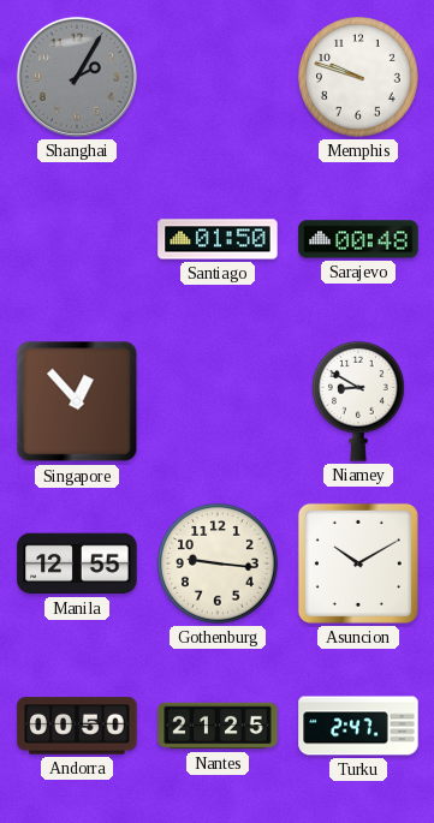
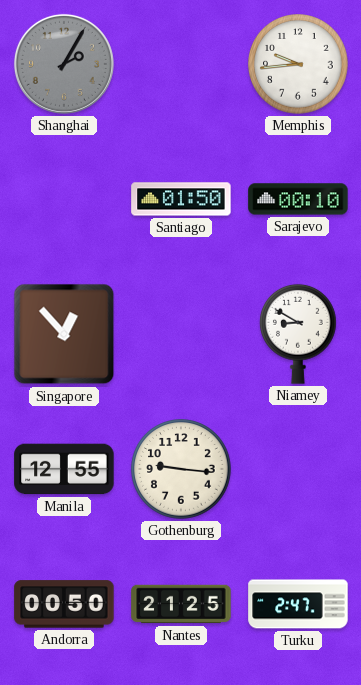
Memphis: 9:48 -> 9:44
Sarajevo: 00:48 -> 00:10
Asuncion: 10:10 -> none
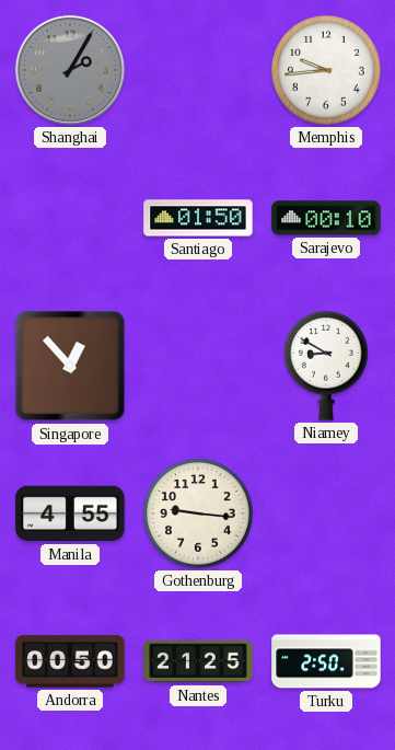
Manila: 12:55 -> 4:55
Turku: 2:47 -> 2:50
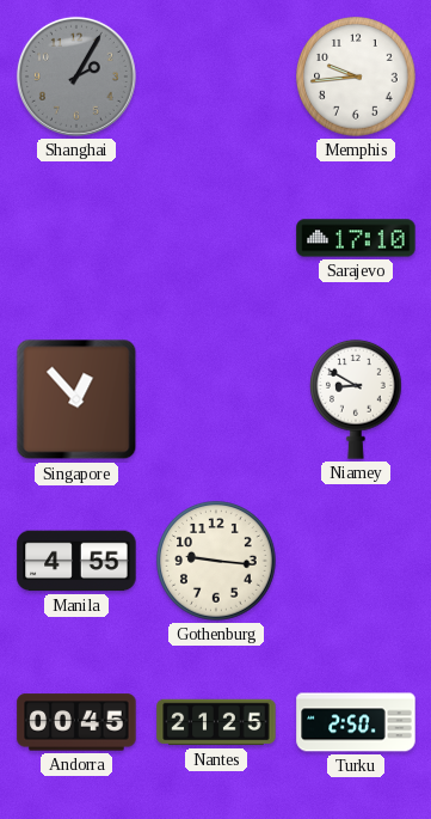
Santiago: 01:50 -> none
Sarajevo: 00:10 -> 17:10
Andorra: 00:50 -> 00:45
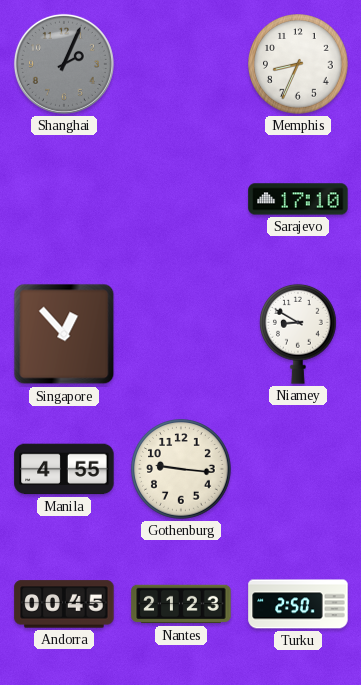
Shanghai: 2:05 -> 2:04
Memphis: 9:44 -> 8:34
Nantes: 21:25 -> 21:23
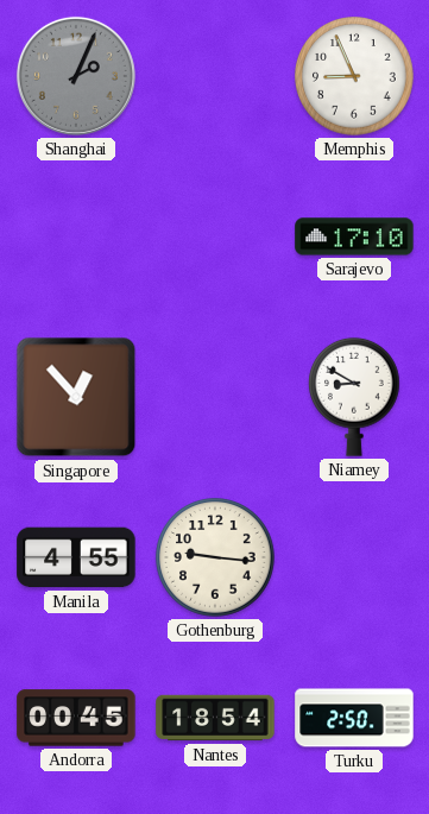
Memphis: 8:34 -> 8:56
Nantes: 21:23 -> 18:54
